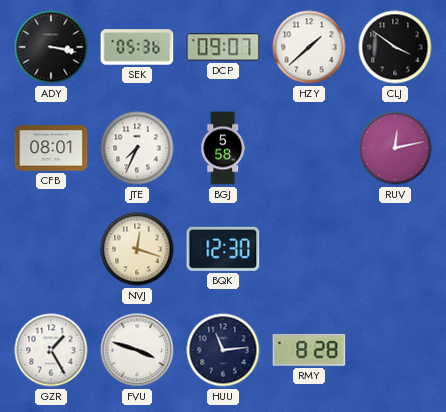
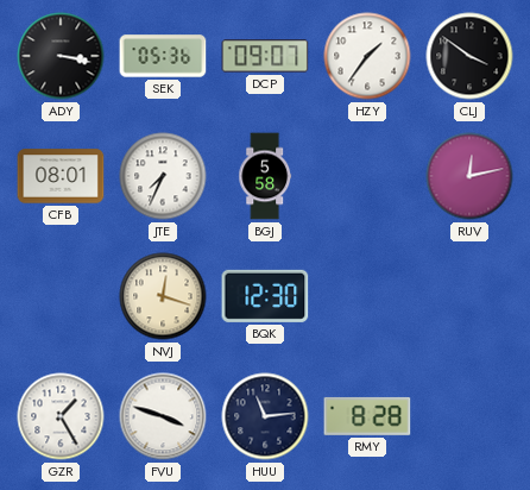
HZY: 1:38 -> 1:36
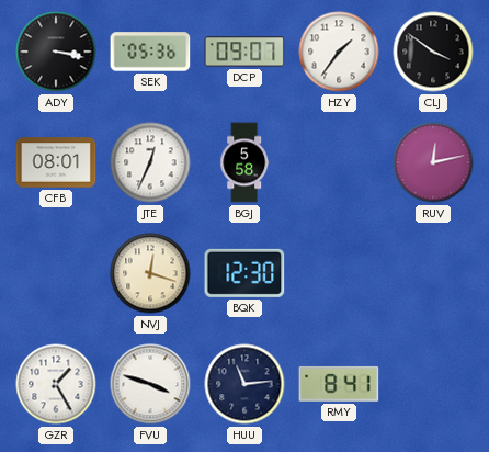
JTE: 7:34 -> 12:34
RMY: 8:28 -> 8:41
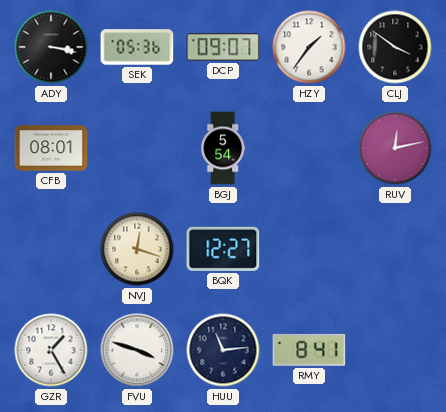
JTE: 12:34 -> none
BGJ: 5:58 -> 5:54
BQK: 12:30 -> 12:27
